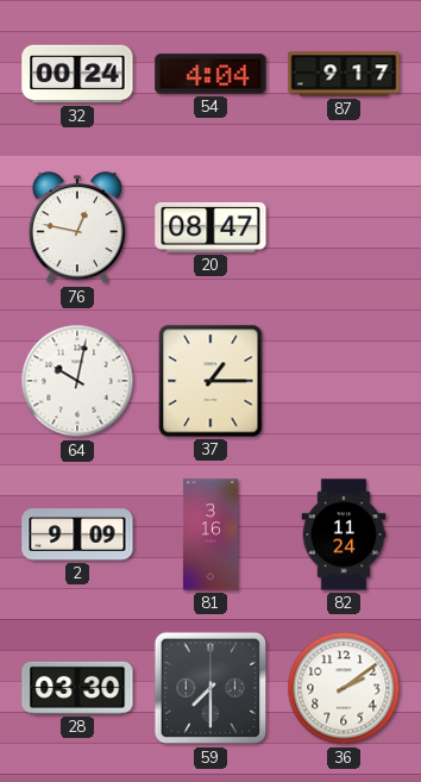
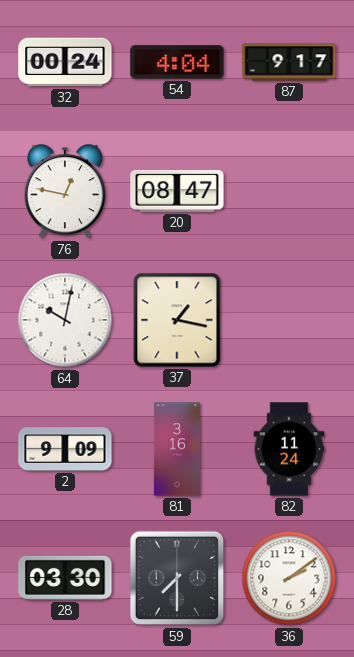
37: 1:15 -> 1:17
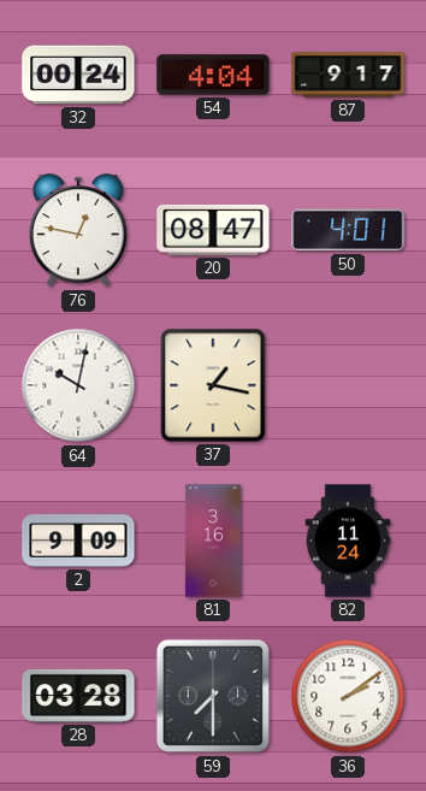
50: none -> 4:01
28: 03:30 -> 03:28
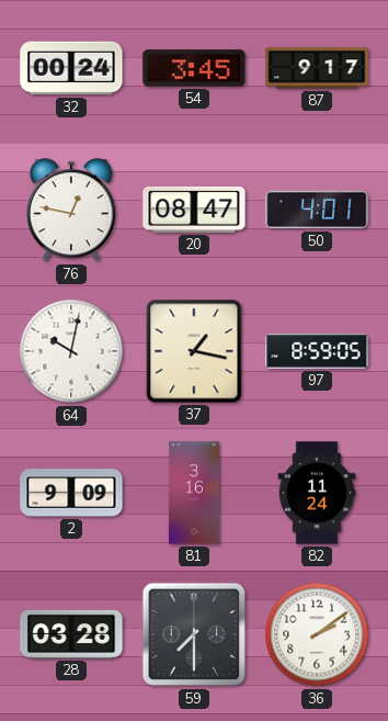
54: 4:04 -> 3:45
97: none -> 8:59
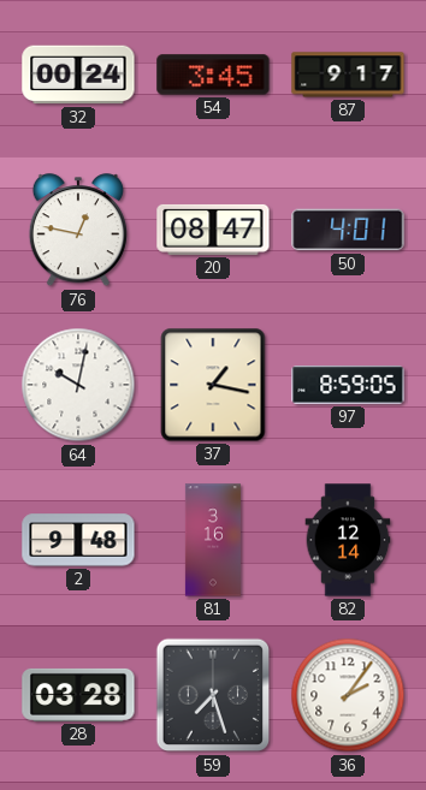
2: 9:09 -> 9:48
82: 11:24 -> 12:14
59: 7:30 -> 7:27
36: 2:09 -> 2:06
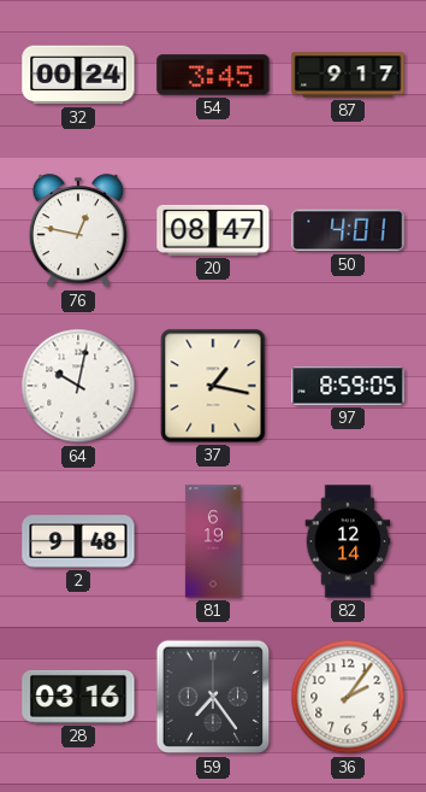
81: 3:16 -> 6:19
28: 03:28 -> 03:16
59: 7:27 -> 7:24
